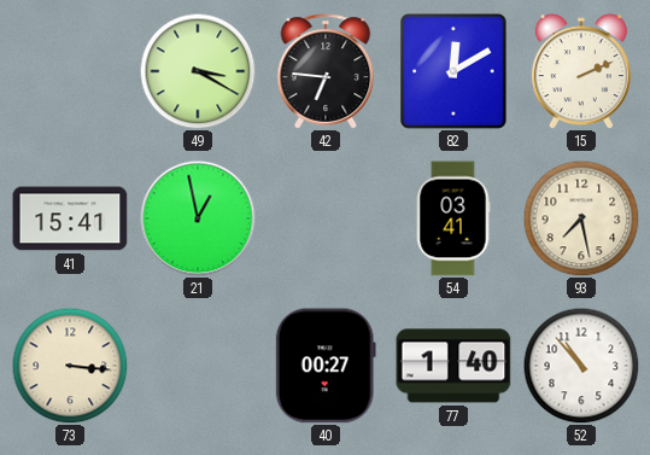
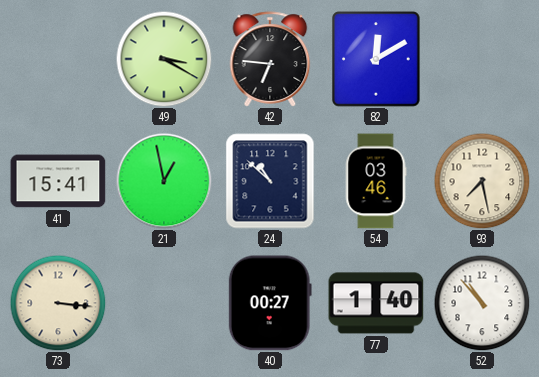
15: 2:11 -> none
24: none -> 10:52
54: 03:41 -> 03:46
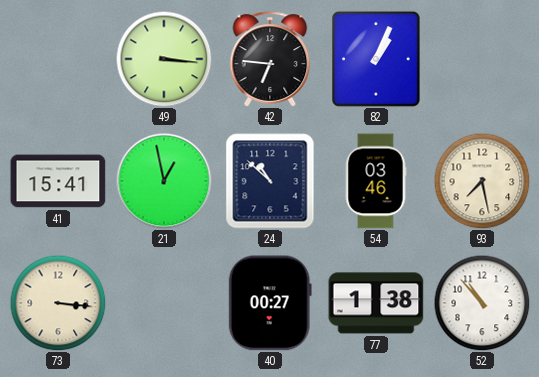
49: 3:20 -> 3:16
82: 12:10 -> 1:04
77: 1:40 -> 1:38
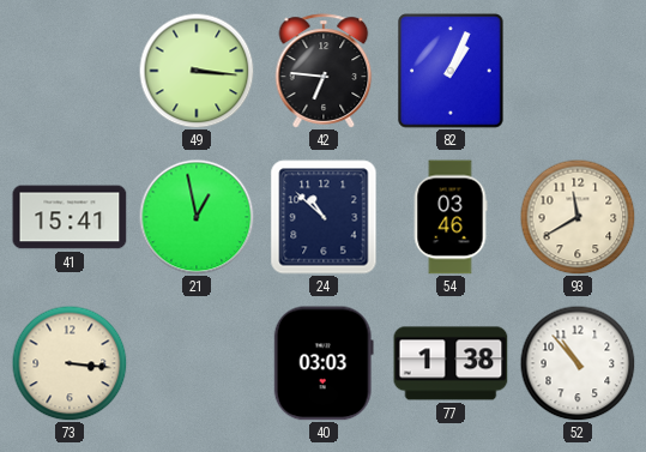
93: 7:28 -> 11:40
40: 00:27 -> 03:03
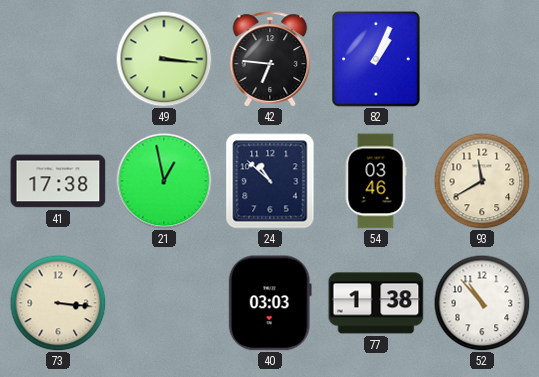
41: 15:41 -> 17:38
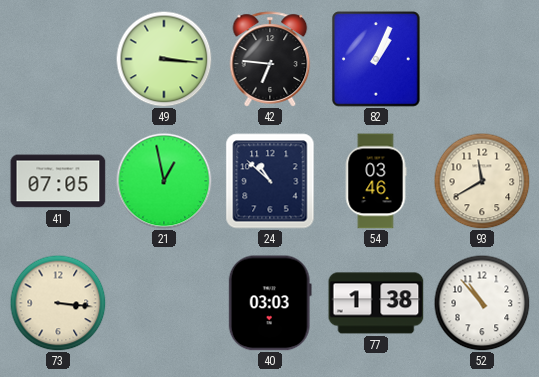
41: 17:38 -> 07:05
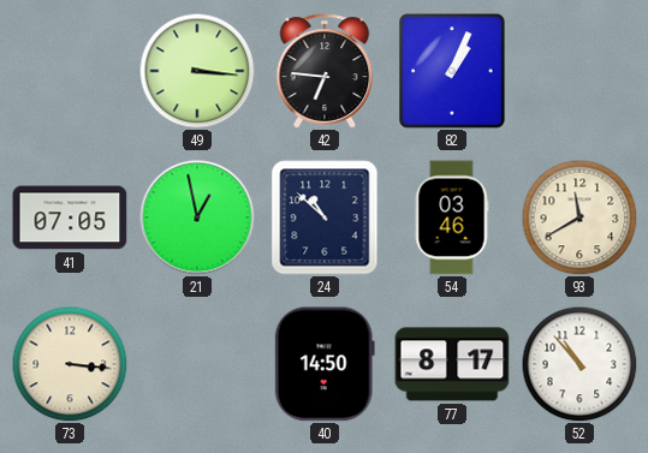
40: 03:03 -> 14:50
77: 1:38 -> 8:17
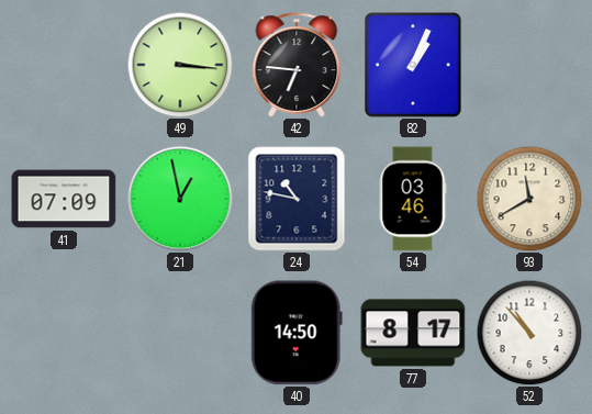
41: 07:05 -> 07:09
24: 10:52 -> 10:47
73: 3:16 -> none
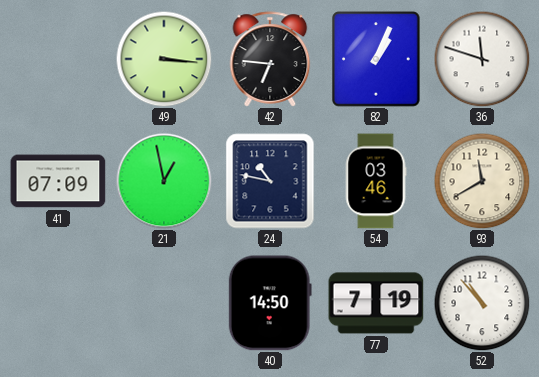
36: none -> 11:48
77: 8:17 -> 7:19
